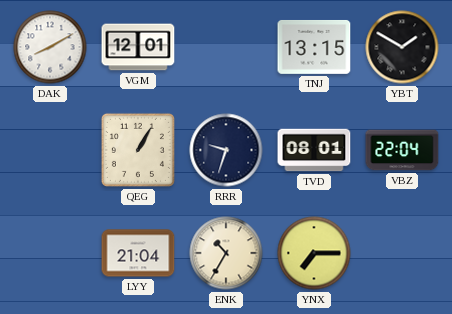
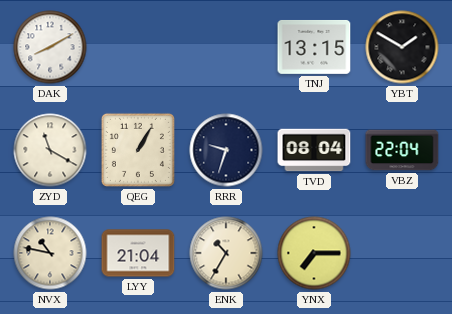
VGM: 12:01 -> none
ZYD: none -> 11:20
TVD: 08:01 -> 08:04
NVX: none -> 10:47
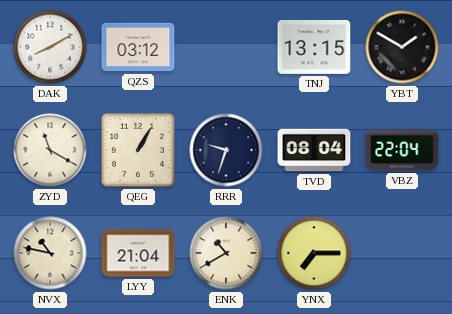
QZS: none -> 03:12
ENK: 10:35 -> 10:40
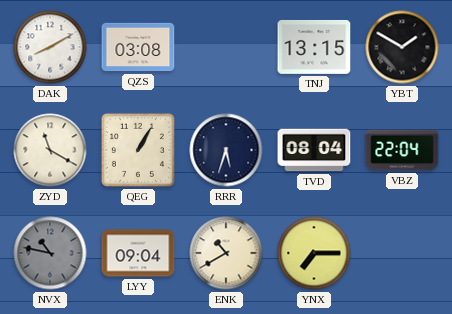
QZS: 03:12 -> 03:08
RRR: 9:33 -> 5:33
NVX dial: cream -> grey
LYY: 21:04 -> 09:04
